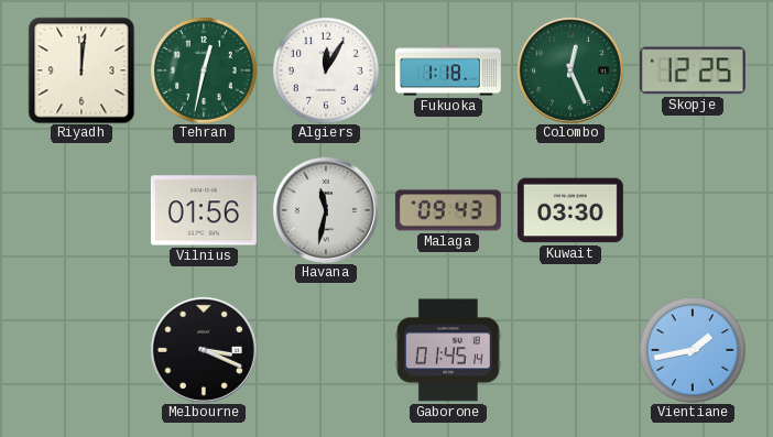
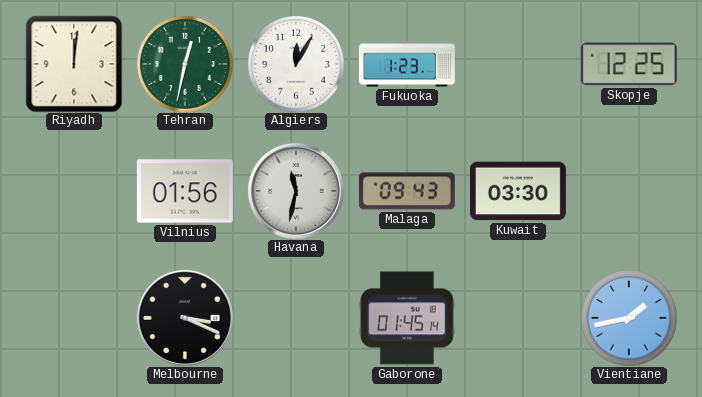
Fukuoka: 1:18 -> 1:23
Colombo: 12:26 -> none
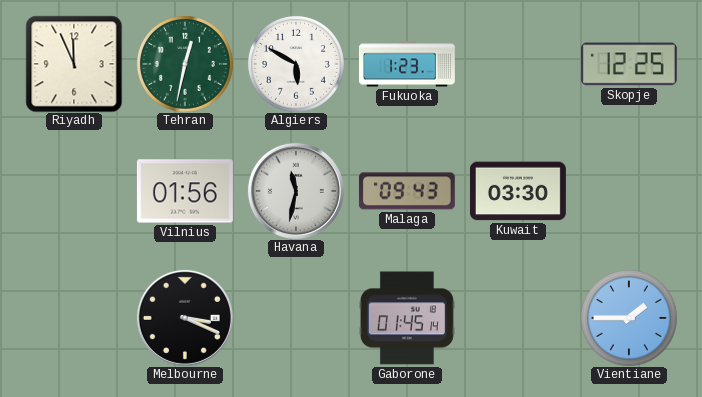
Riyadh: 12:01 -> 11:56
Algiers: 12:05 -> 5:50
Vientiane: 1:43 -> 1:45
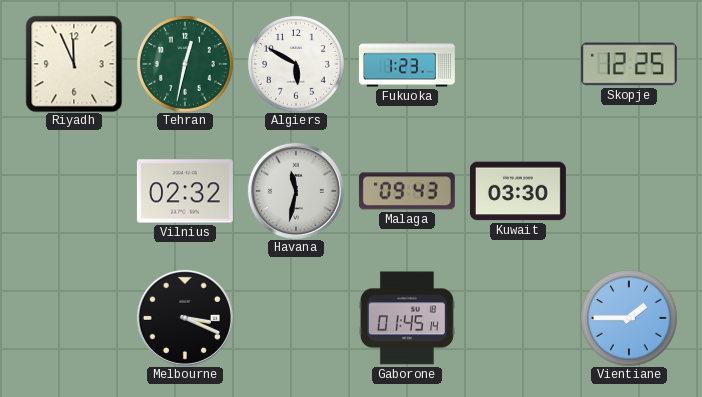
Vilnius: 01:56 -> 02:32
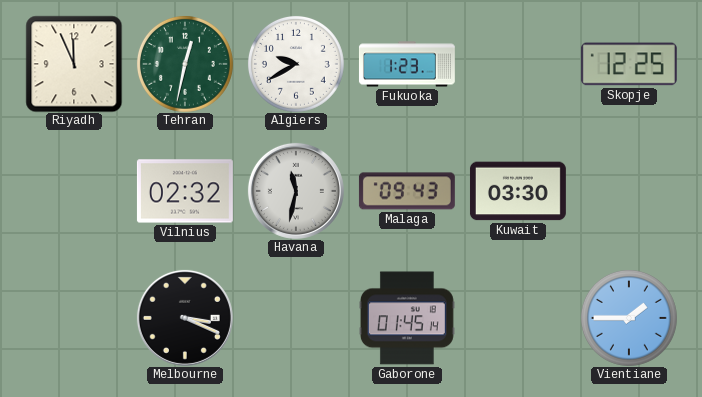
Algiers: 5:50 -> 9:40
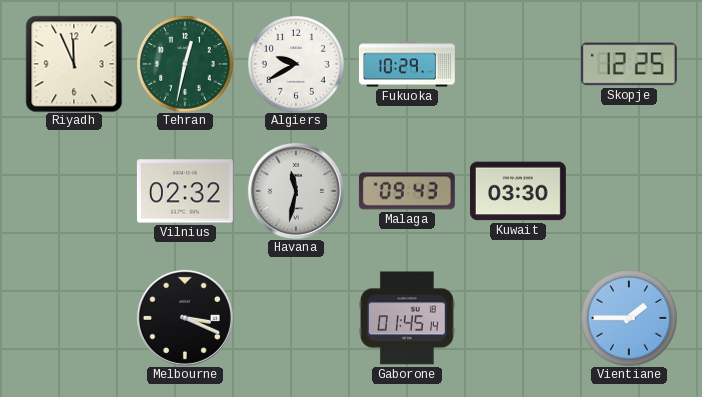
Fukuoka: 1:23 -> 10:29
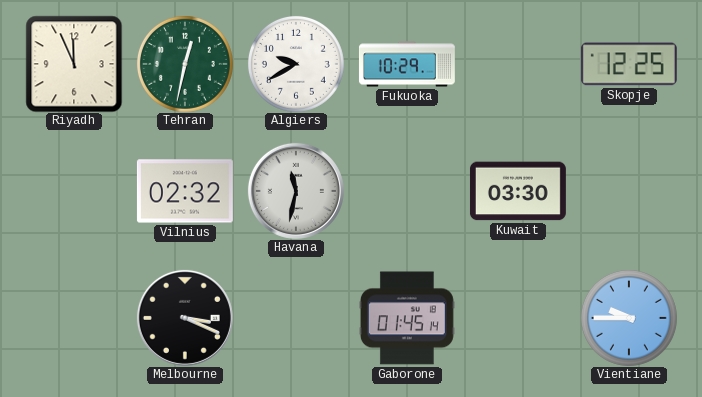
Malaga: 09:43 -> none
Vientiane: 1:45 -> 9:45
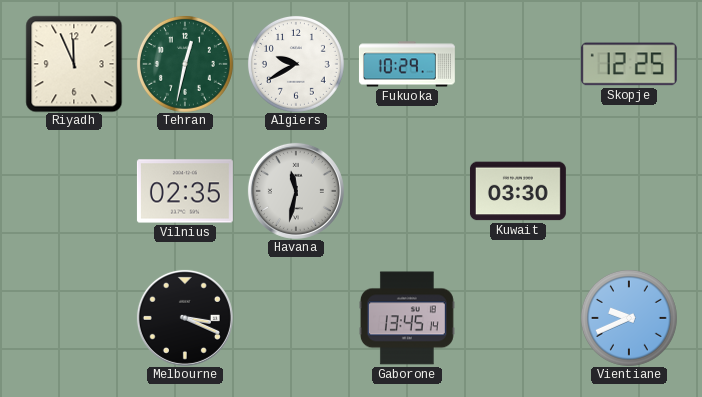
Vilnius: 02:32 -> 02:35
Gaborone: 01:45 -> 13:45
Vientiane: 9:45 -> 9:41
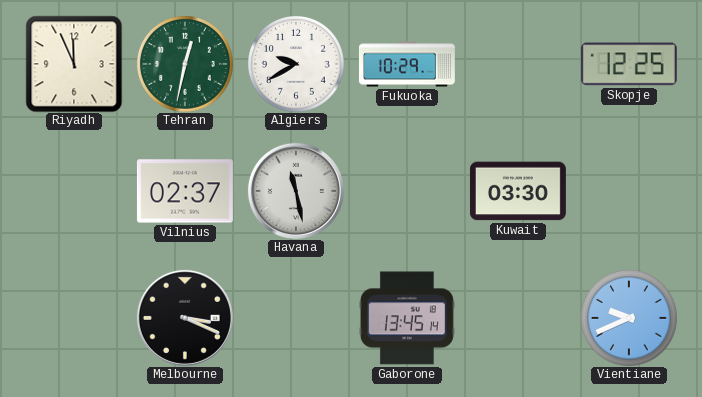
Vilnius: 02:35 -> 02:37
Havana: 11:32 -> 11:28
